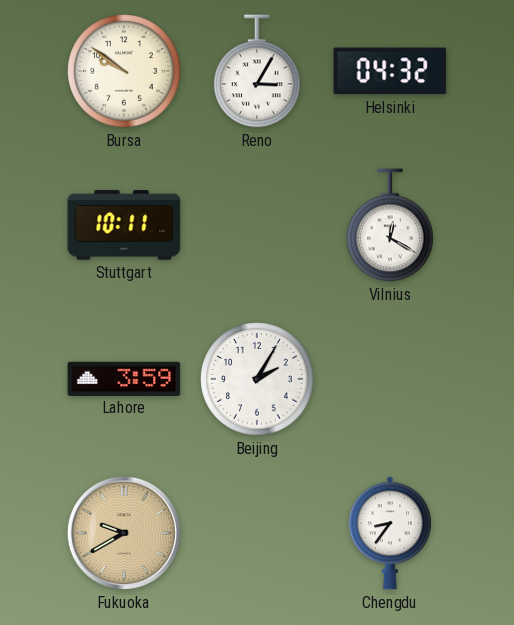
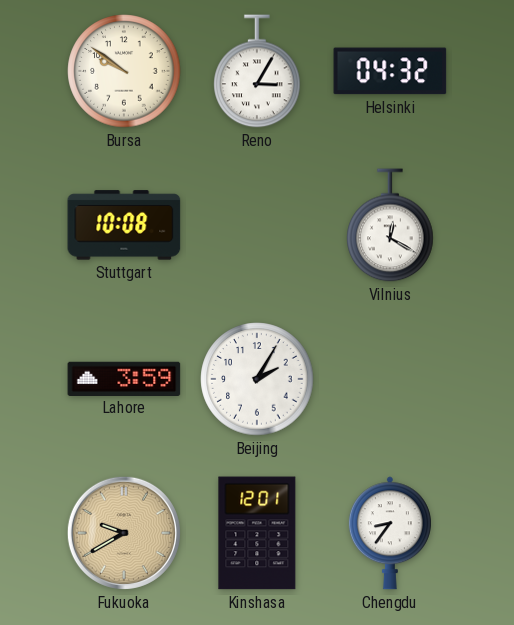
Stuttgart: 10:11 -> 10:08
Kinshasa: none -> 12:01
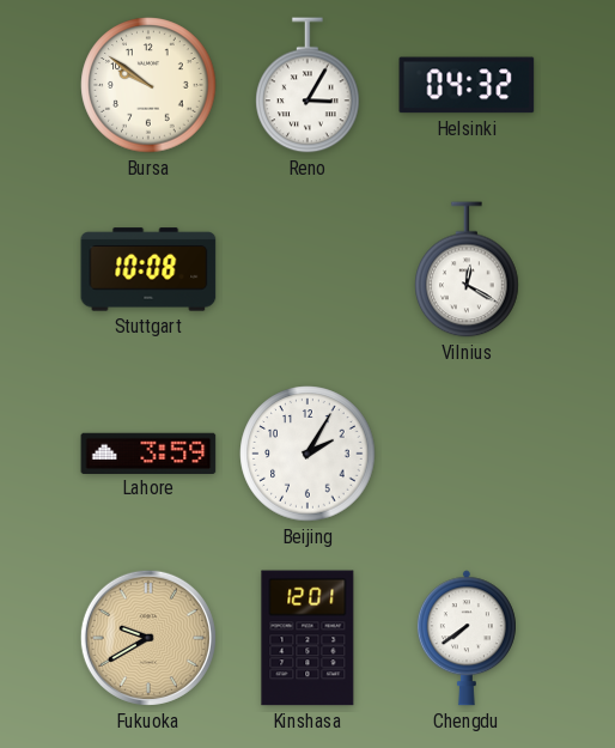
Chengdu: 8:36 -> 7:39
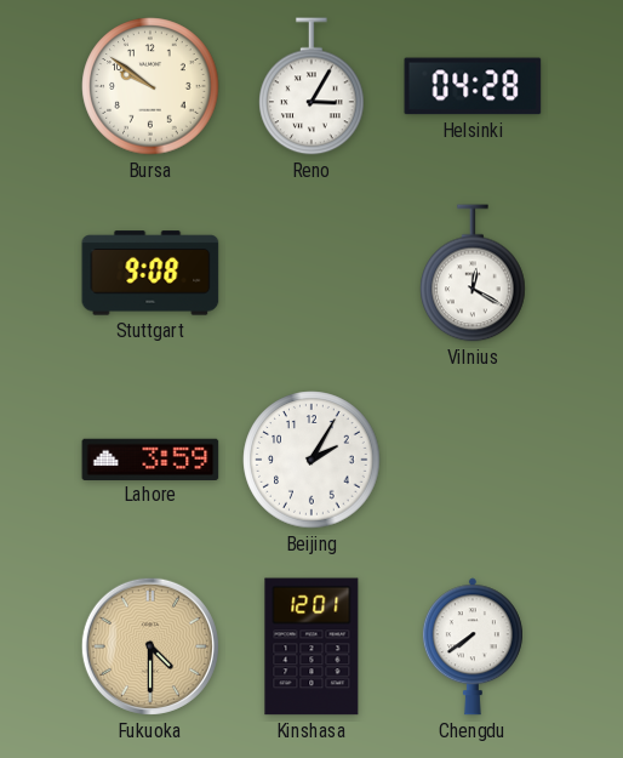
Helsinki: 04:32 -> 04:28
Stuttgart: 10:08 -> 9:08
Fukuoka: 9:40 -> 4:30
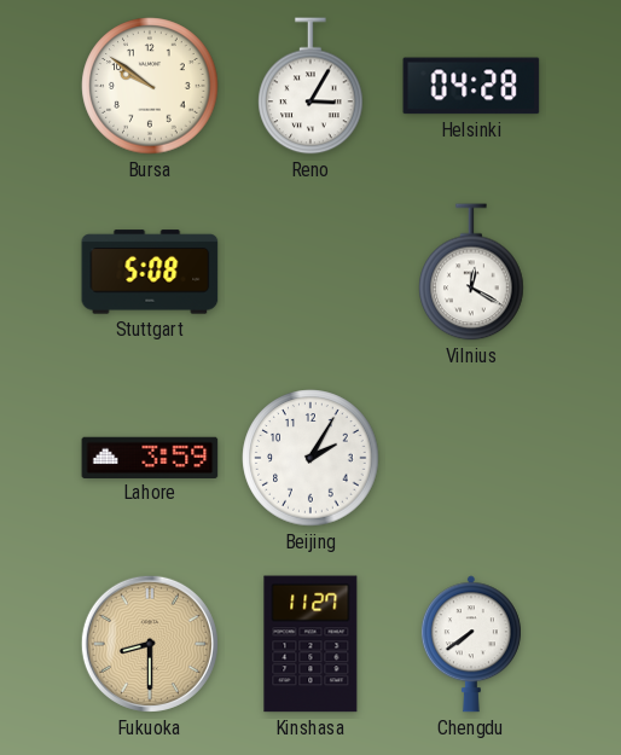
Stuttgart: 9:08 -> 5:08
Fukuoka: 4:30 -> 8:30
Kinshasa: 12:01 -> 11:27
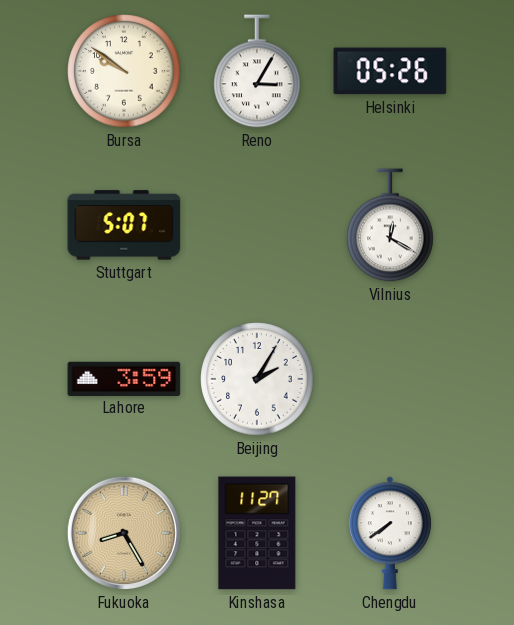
Helsinki: 04:28 -> 05:26
Stuttgart: 5:08 -> 5:07
Fukuoka: 8:30 -> 8:25
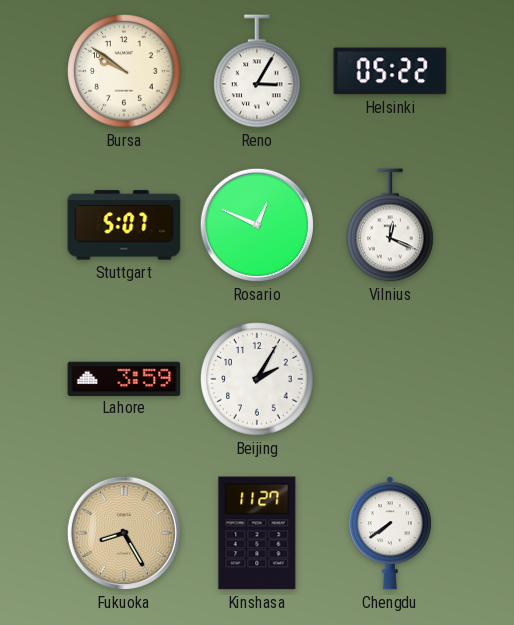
Helsinki: 05:26 -> 05:22
Rosario: none -> 12:49
Vilnius: 12:20 -> 12:19
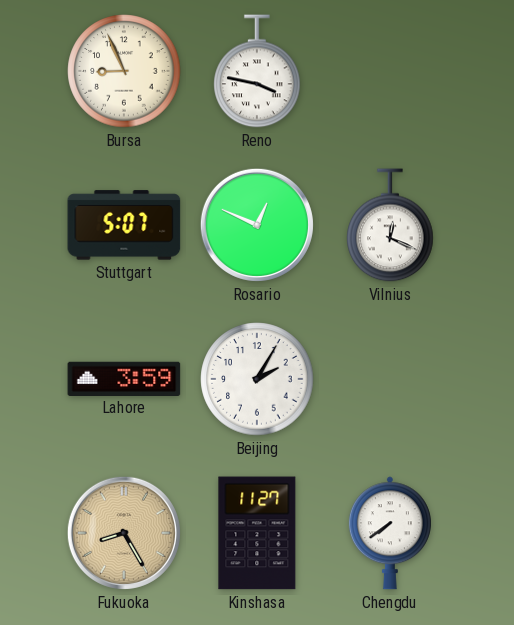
Bursa: 9:51 -> 8:56
Reno: 3:05 -> 3:47
Helsinki: 05:22 -> none
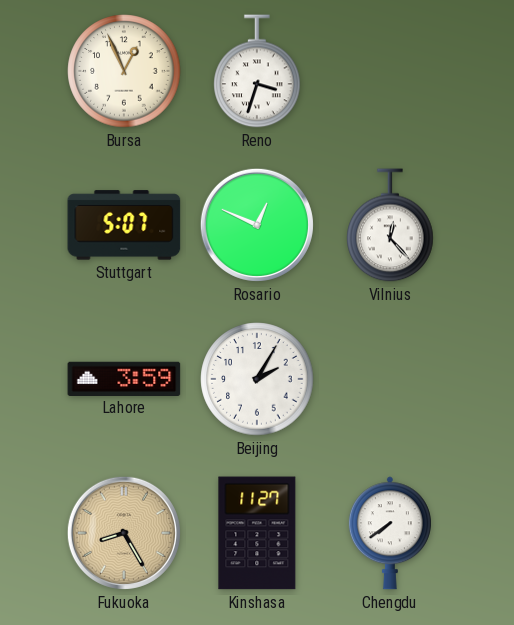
Bursa: 8:56 -> 12:56
Reno: 3:47 -> 3:33
Vilnius: 12:19 -> 12:23
